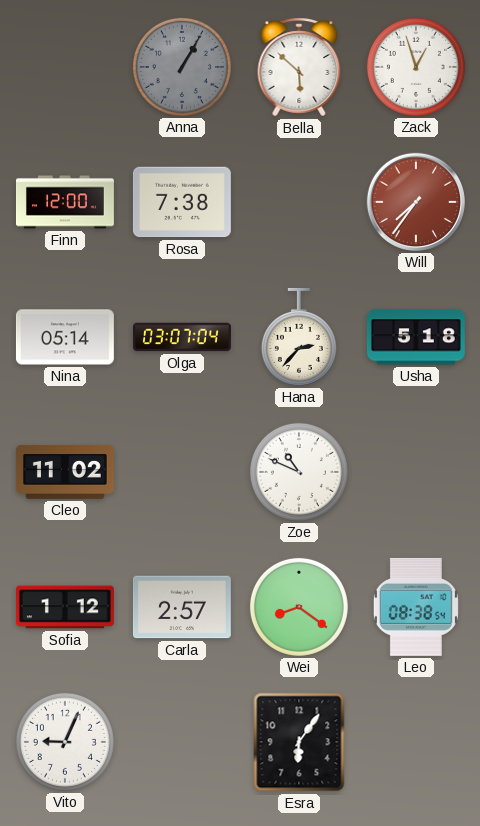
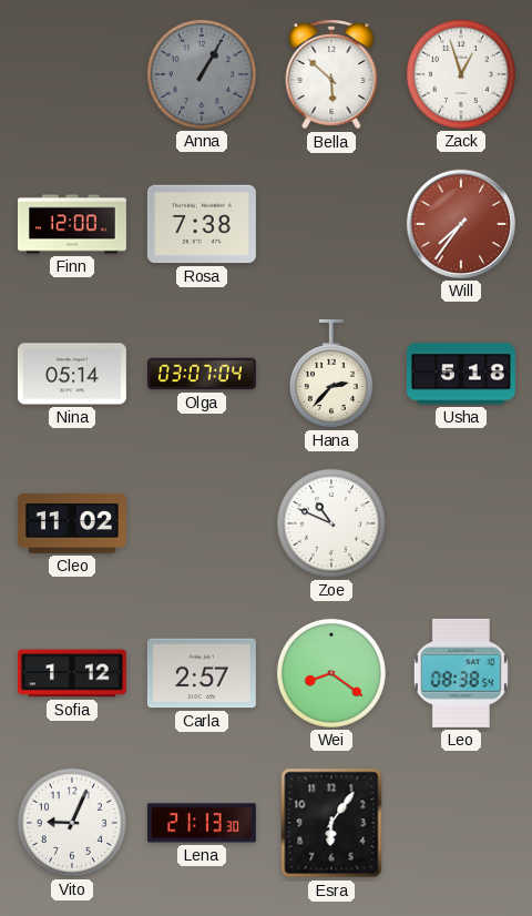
Lena: none -> 21:13
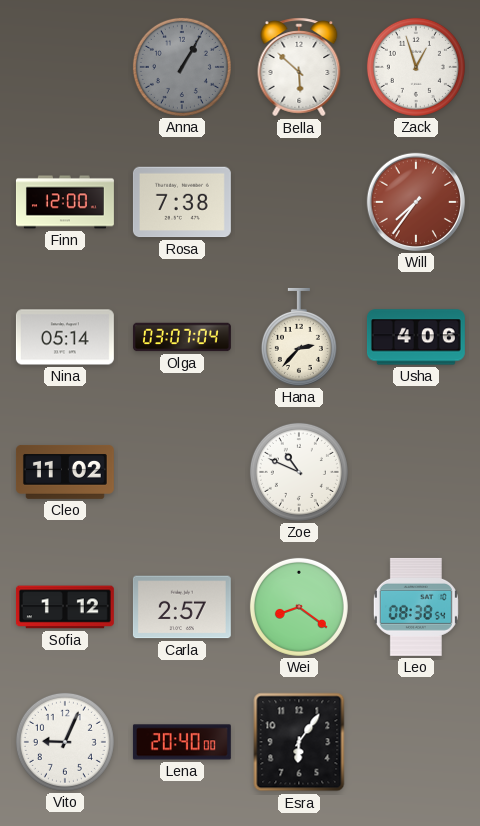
Usha: 5:18 -> 4:06
Lena: 21:13 -> 20:40
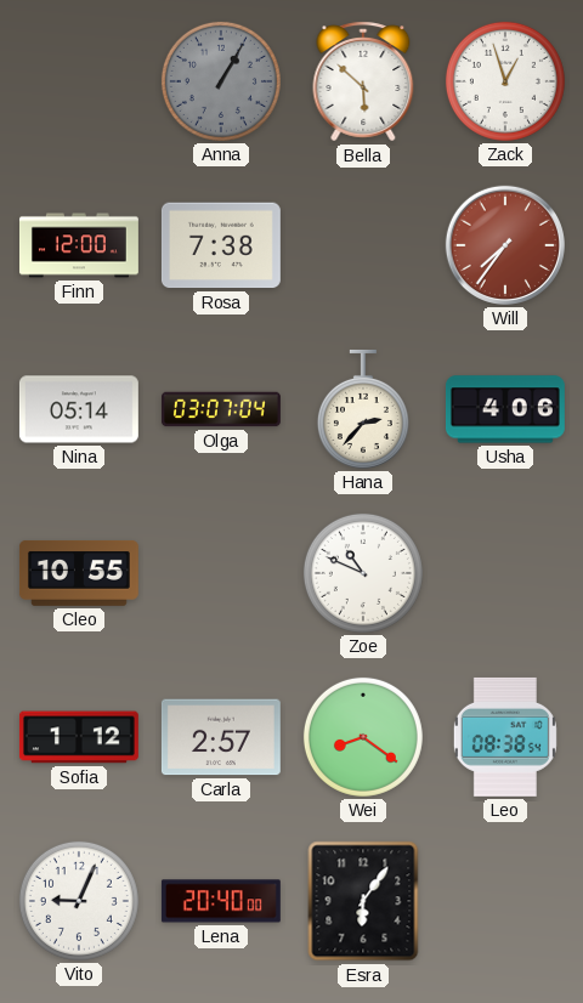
Cleo: 11:02 -> 10:55
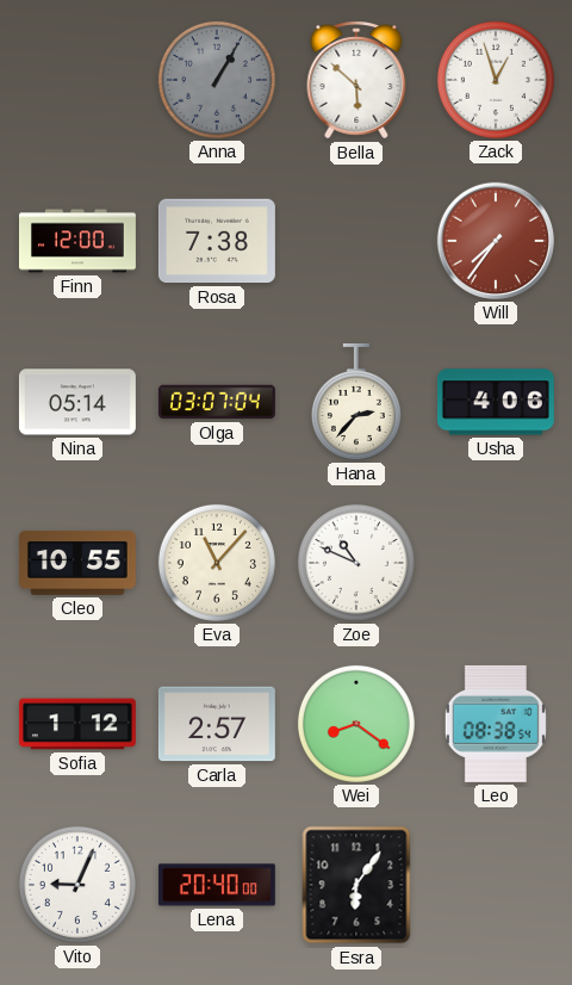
Eva: none -> 11:07
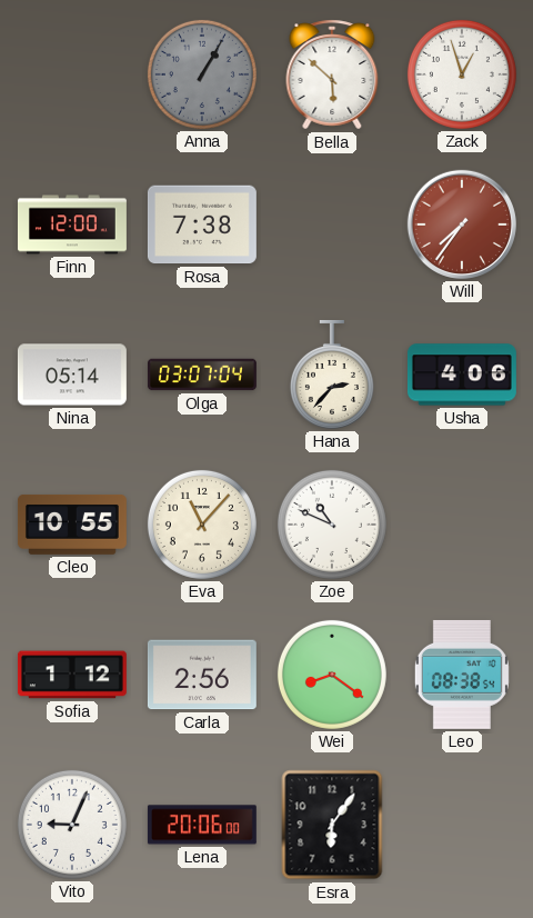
Carla: 2:57 -> 2:56
Lena: 20:40 -> 20:06
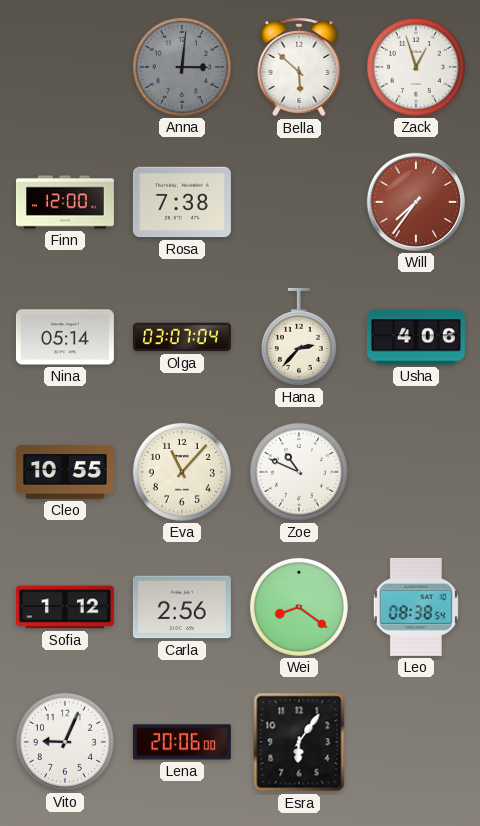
Anna: 1:05 -> 3:01
